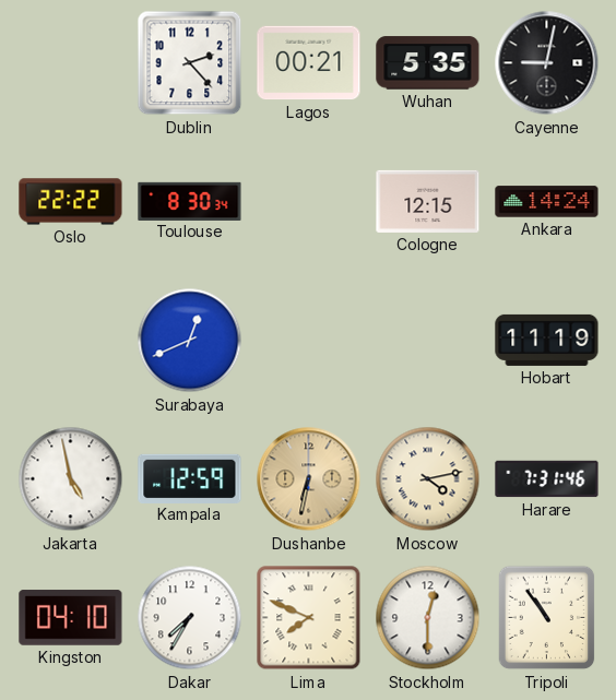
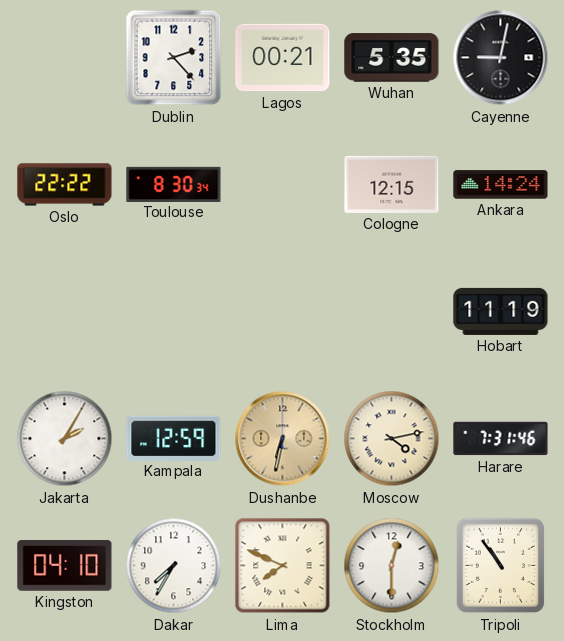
Surabaya: 12:41 -> none
Jakarta: 4:58 -> 2:05
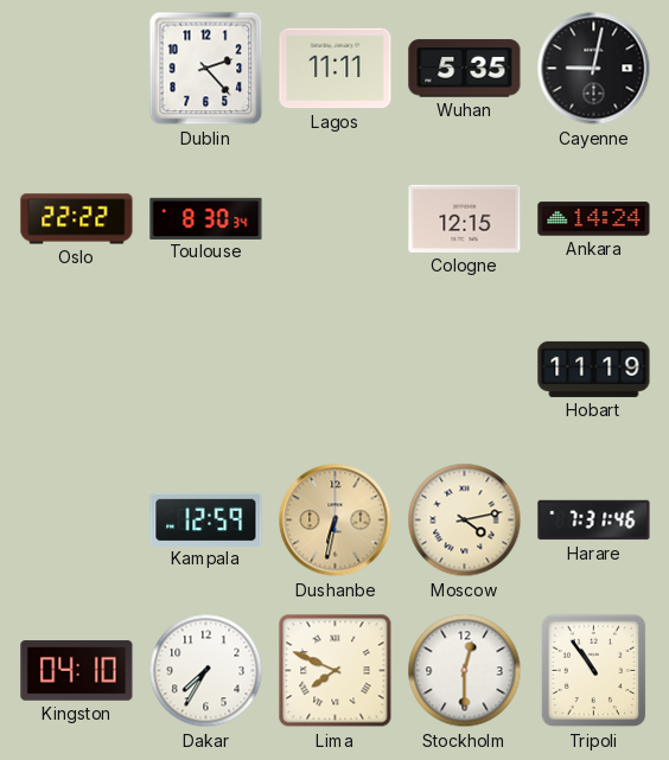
Lagos: 00:21 -> 11:11
Jakarta: 2:05 -> none
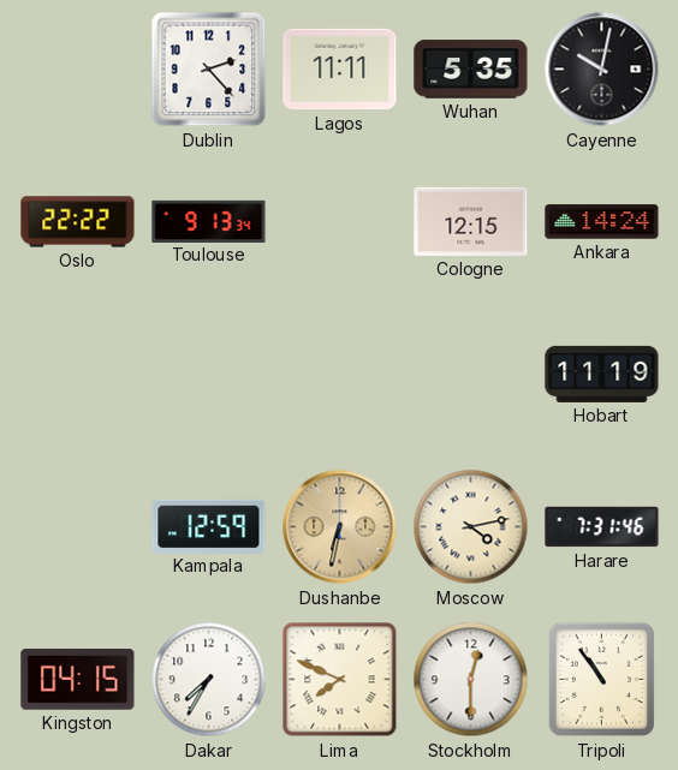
Cayenne: 9:02 -> 10:02
Toulouse: 8:30 -> 9:13
Kingston: 04:10 -> 04:15
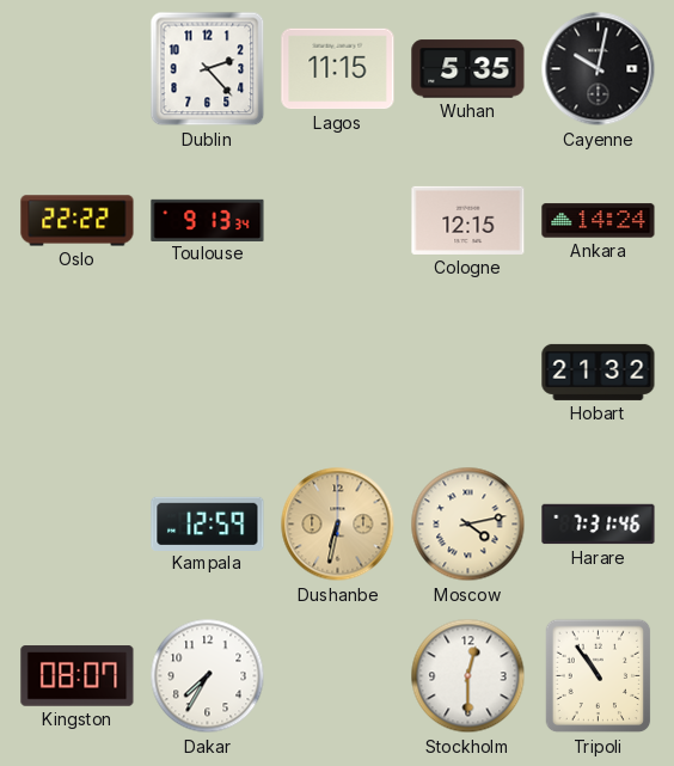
Lagos: 11:11 -> 11:15
Hobart: 11:19 -> 21:32
Kingston: 04:15 -> 08:07
Lima: 7:49 -> none
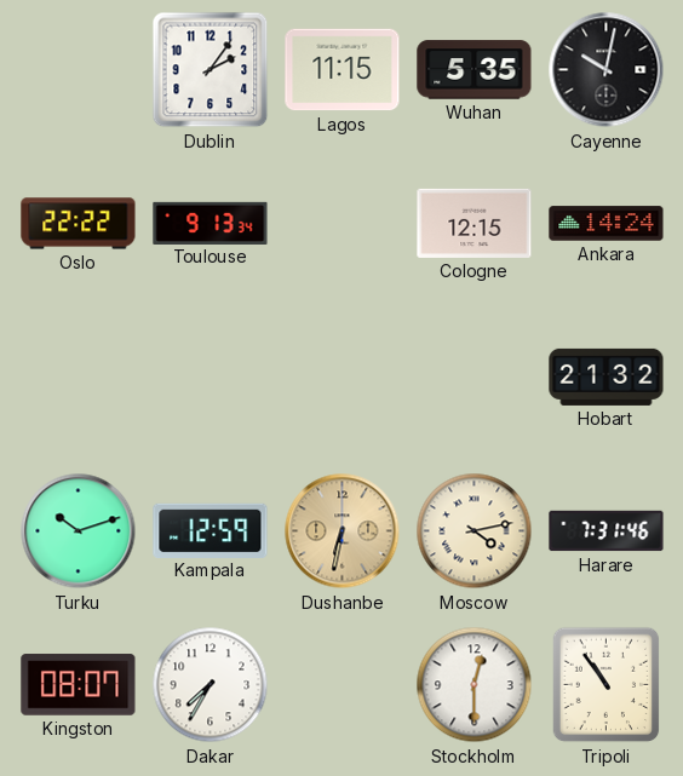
Dublin: 2:23 -> 2:06
Turku: none -> 10:12
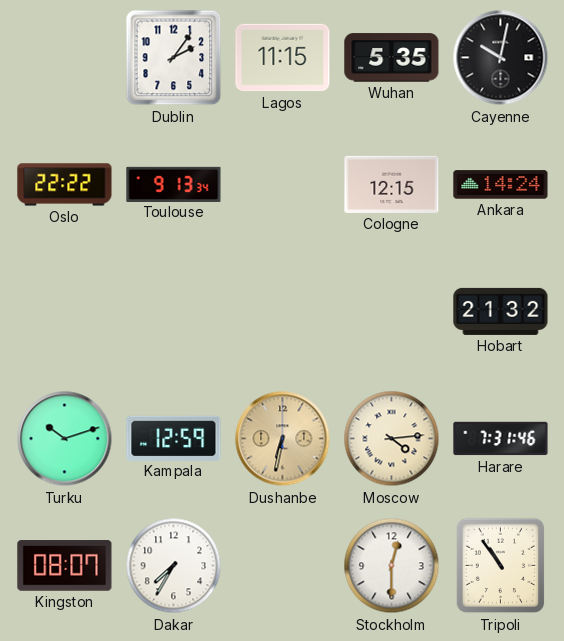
Moscow: 4:13 -> 4:14
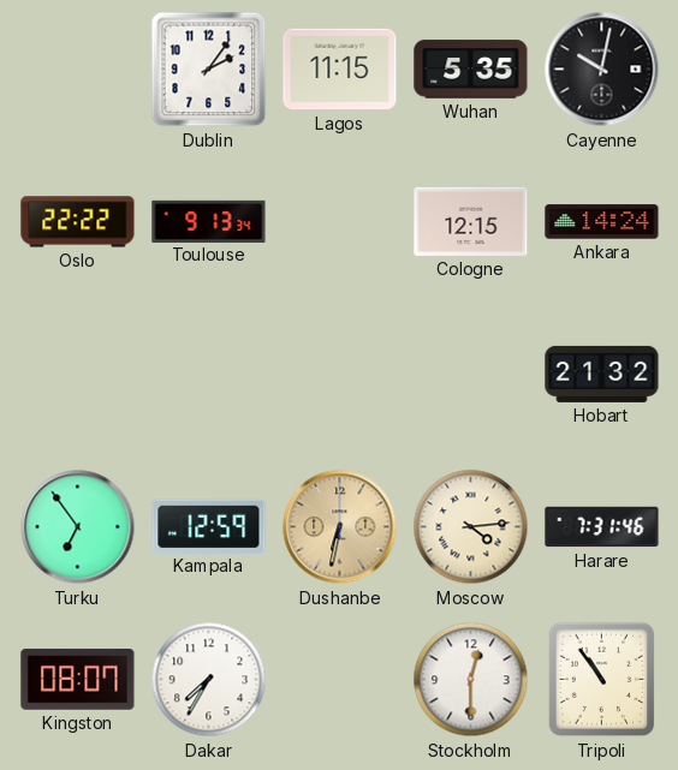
Turku: 10:12 -> 6:54
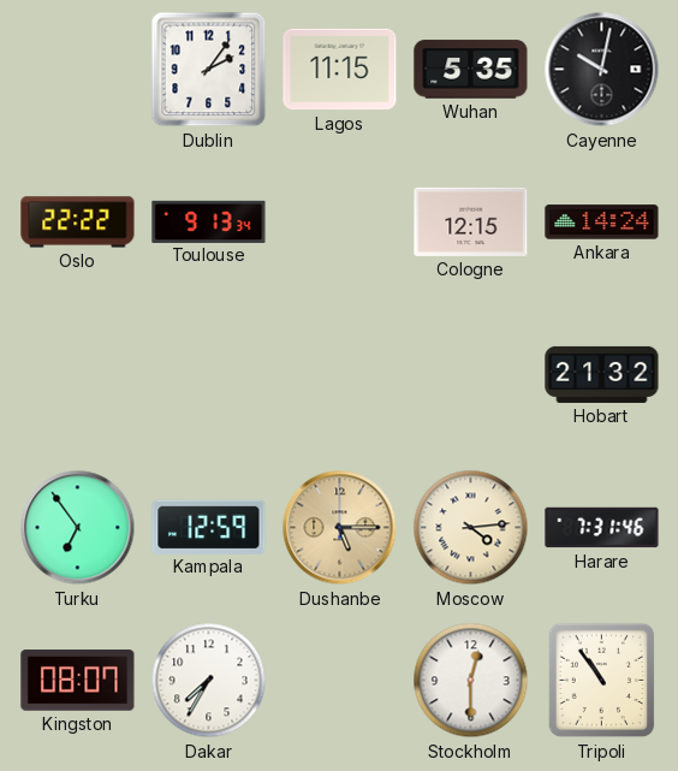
Dushanbe: 6:32 -> 5:15
